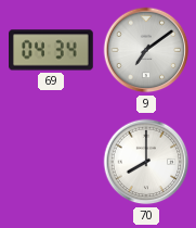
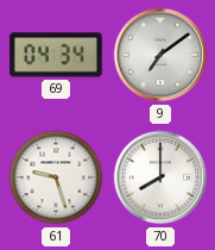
61: none -> 9:27
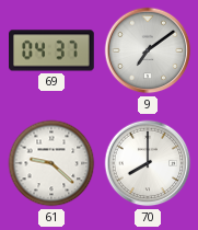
69: 04:34 -> 04:37
61: 9:27 -> 9:22
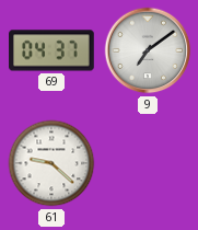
70: 8:00 -> none
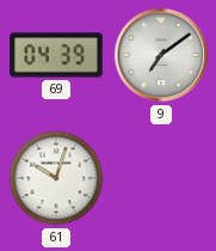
69: 04:37 -> 04:39
61: 9:22 -> 10:03
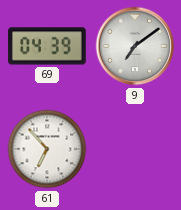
61: 10:03 -> 6:53
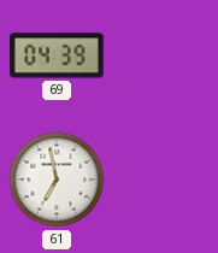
9: 7:09 -> none
61: 6:53 -> 6:58
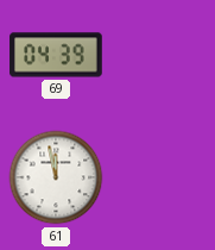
61: 6:58 -> 11:58
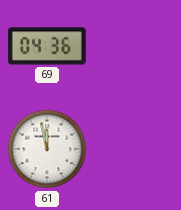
69: 04:39 -> 04:36
